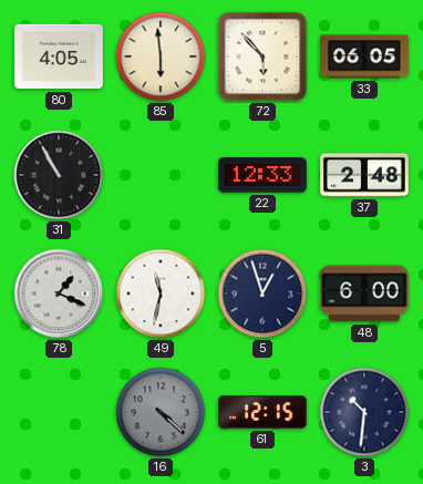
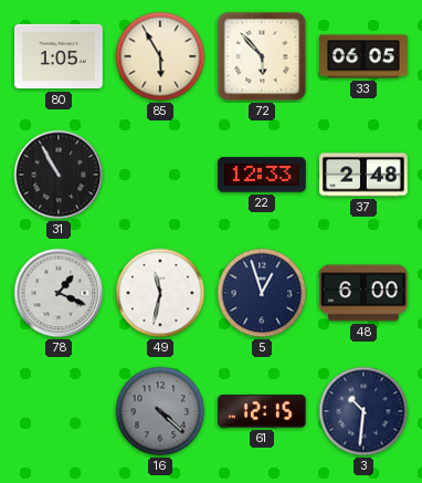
80: 4:05 -> 1:05
85: 5:59 -> 5:55
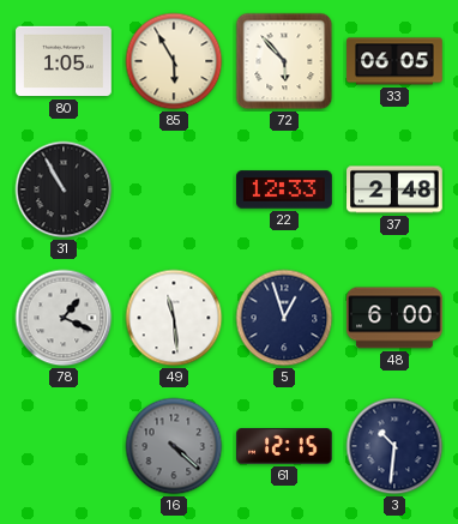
49: 11:32 -> 11:29
